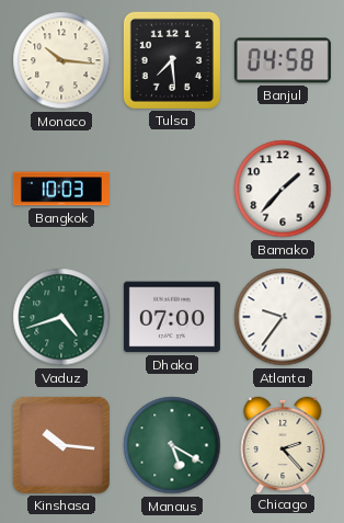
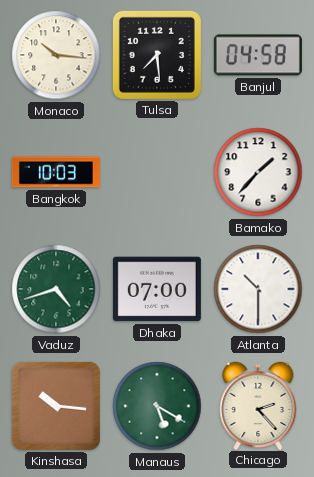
Atlanta: 9:36 -> 10:30
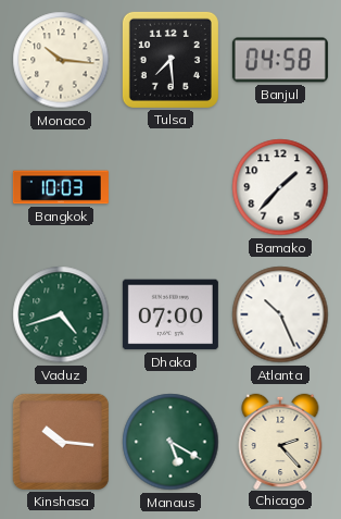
Atlanta: 10:30 -> 10:26
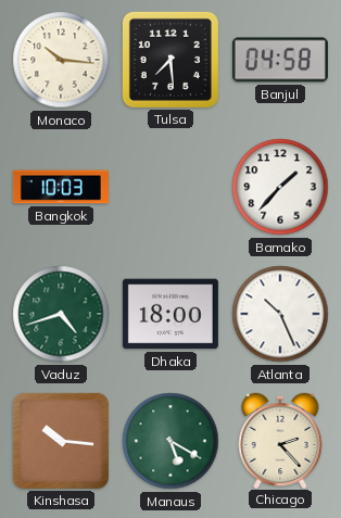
Dhaka: 07:00 -> 18:00
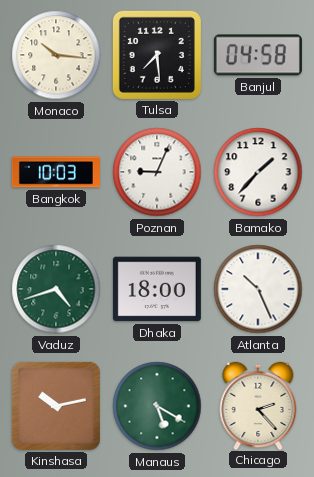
Poznan: none -> 9:04
Kinshasa: 10:16 -> 10:13
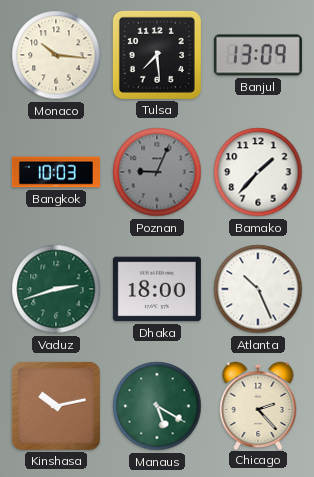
Banjul: 04:58 -> 13:09
Poznan dial: white -> grey
Vaduz: 4:42 -> 2:42
